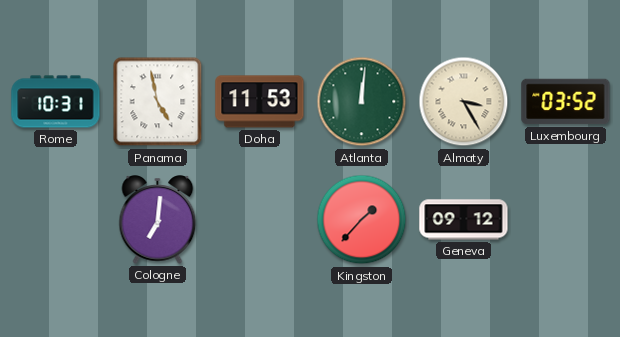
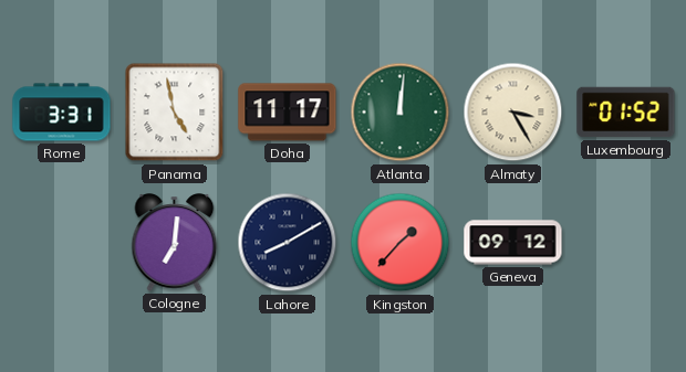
Rome: 10:31 -> 3:31
Doha: 11:53 -> 11:17
Luxembourg: 03:52 -> 01:52
Lahore: none -> 8:10
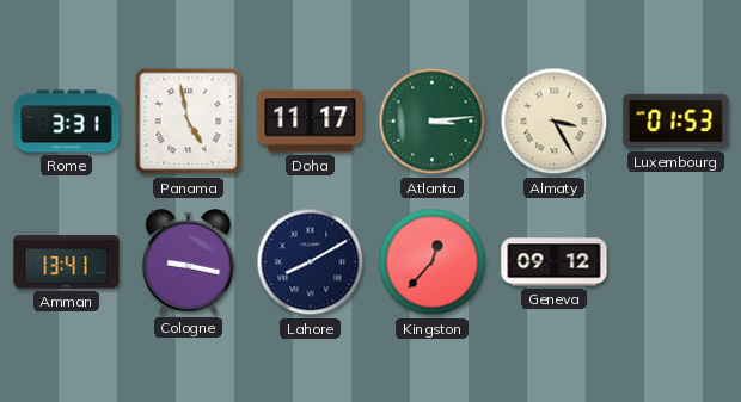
Atlanta: 12:01 -> 3:14
Luxembourg: 01:52 -> 01:53
Amman: none -> 13:41
Cologne: 7:01 -> 9:17
Kingston: 1:37 -> 12:37
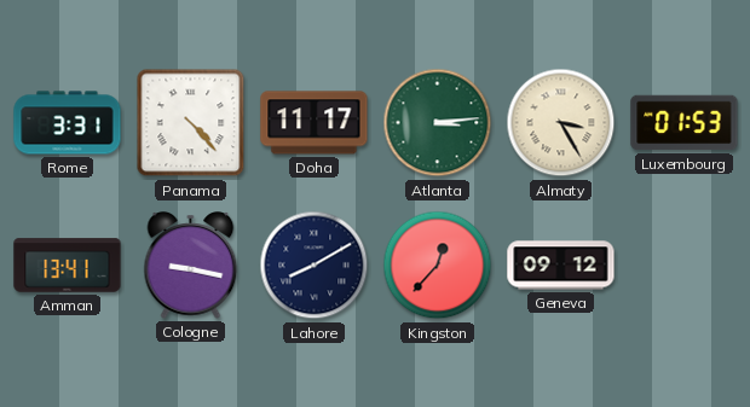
Panama: 4:58 -> 4:23
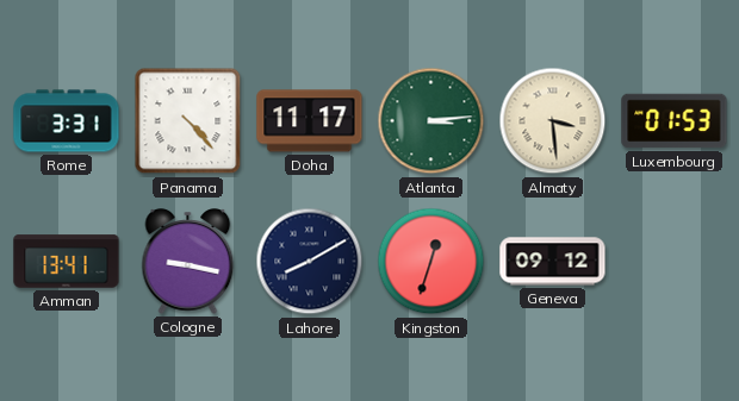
Almaty: 3:25 -> 3:29
Kingston: 12:37 -> 12:33
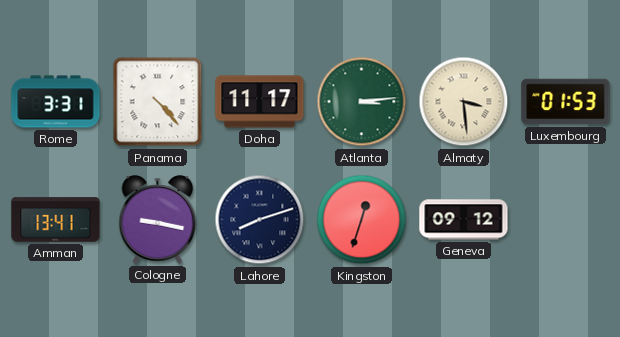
Lahore: 8:10 -> 8:12
